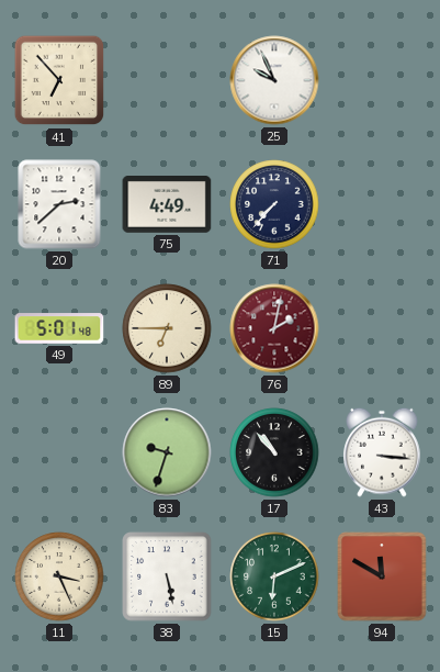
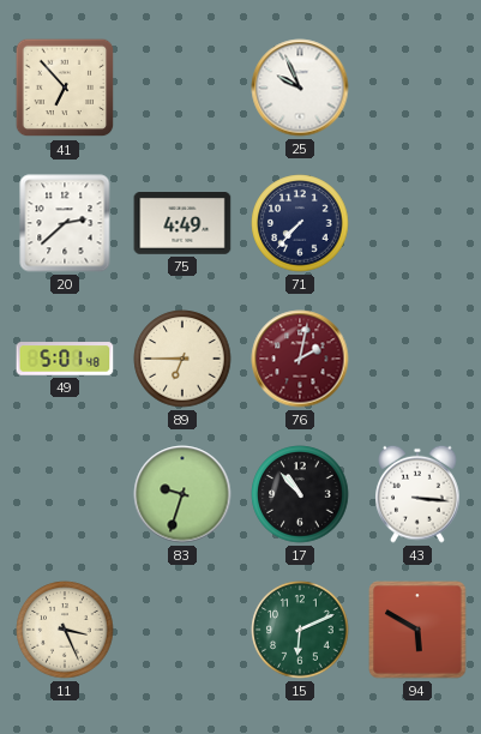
38: 5:28 -> none
94: 11:50 -> 5:50
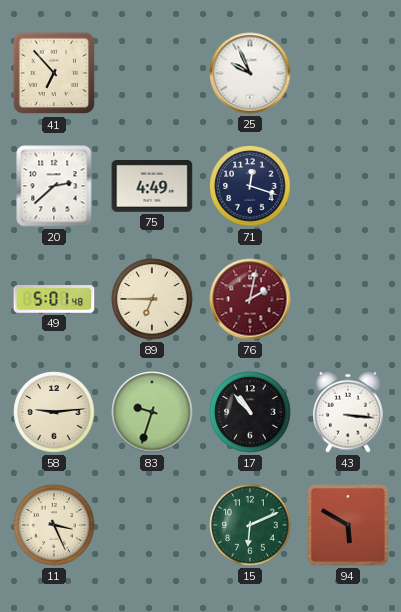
71: 7:37 -> 12:18
58: none -> 9:14
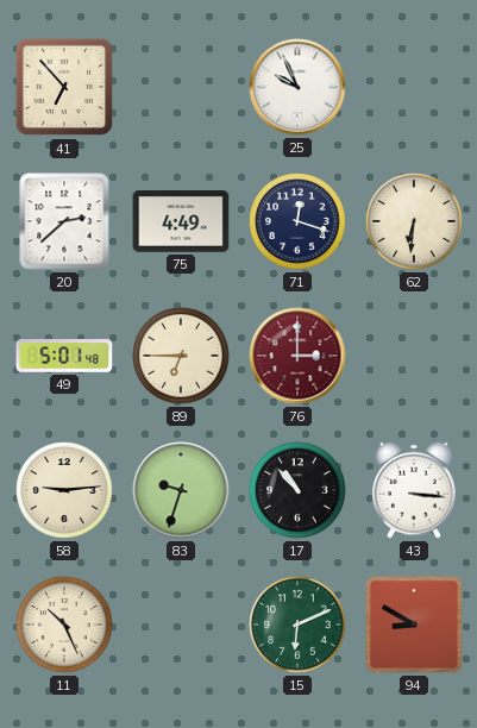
62: none -> 6:31
76: 2:02 -> 3:00
11: 3:26 -> 10:26
94: 5:50 -> 8:50
